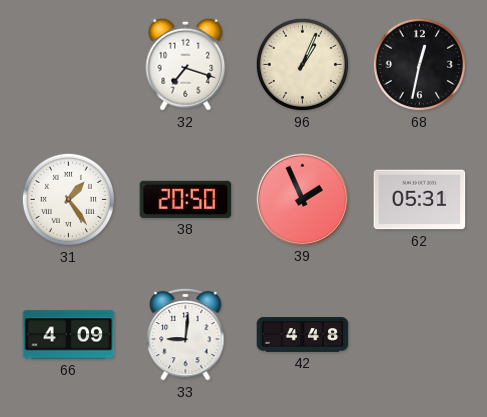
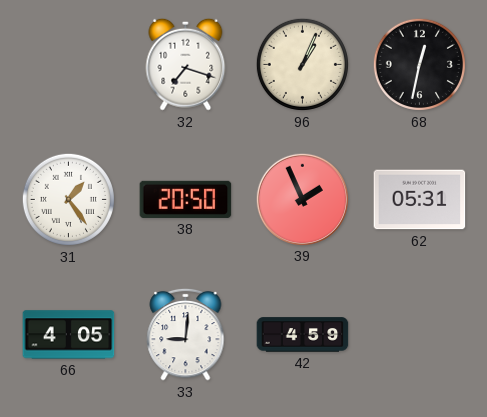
66: 4:09 -> 4:05
42: 4:48 -> 4:59
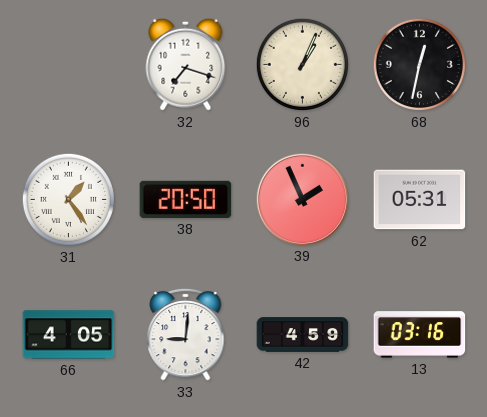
13: none -> 03:16
